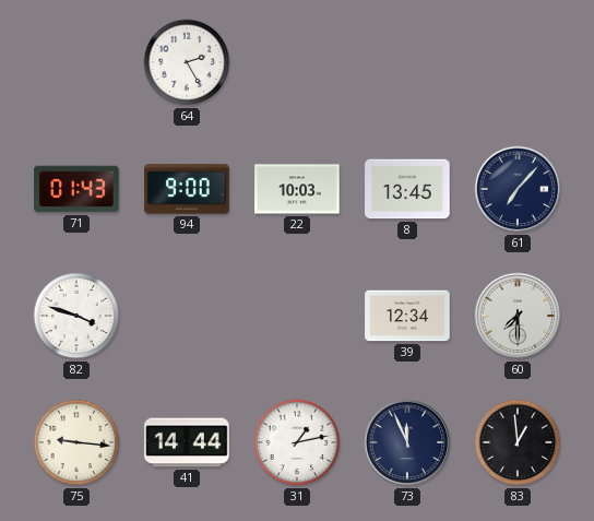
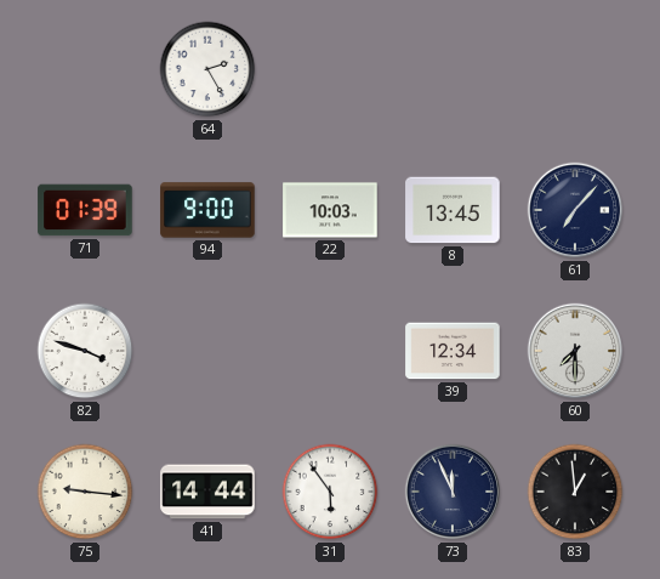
71: 01:43 -> 01:39
31: 1:13 -> 5:54
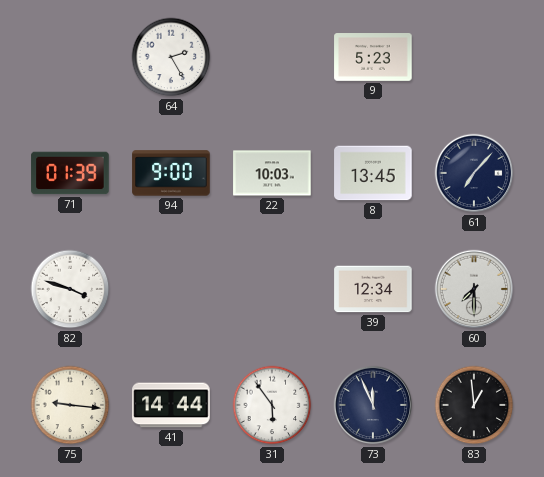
9: none -> 5:23
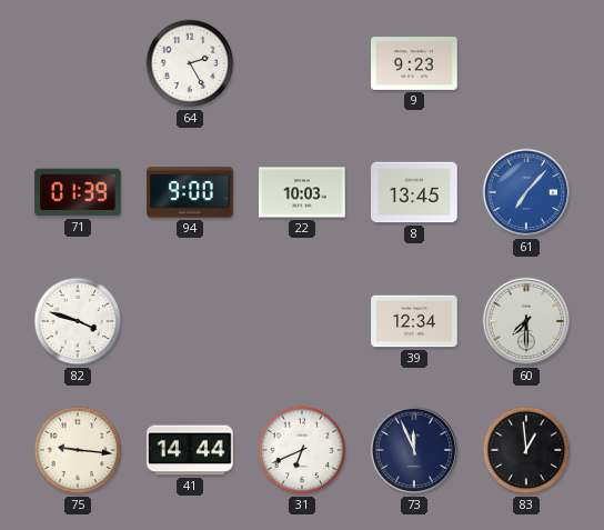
9: 5:23 -> 9:23
61 dial: navy -> blue
31: 5:54 -> 6:41
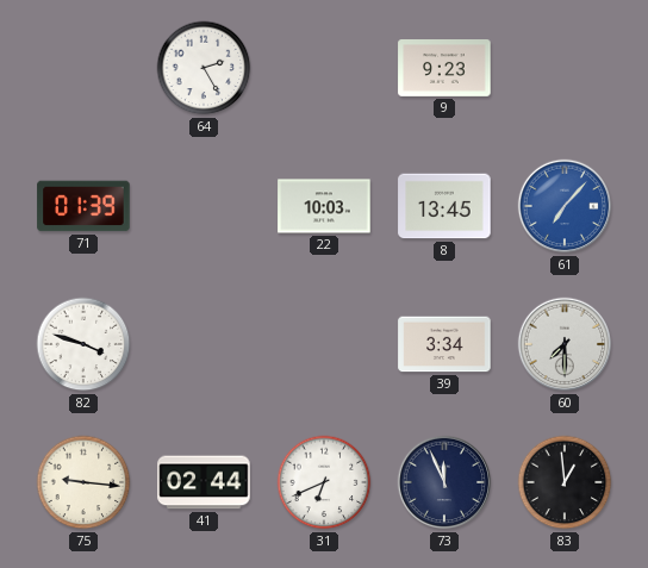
94: 9:00 -> none
39: 12:34 -> 3:34
41: 14:44 -> 02:44
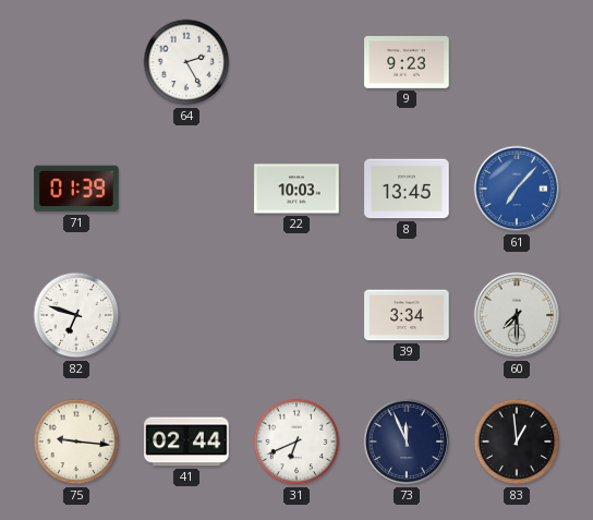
82: 3:48 -> 6:48
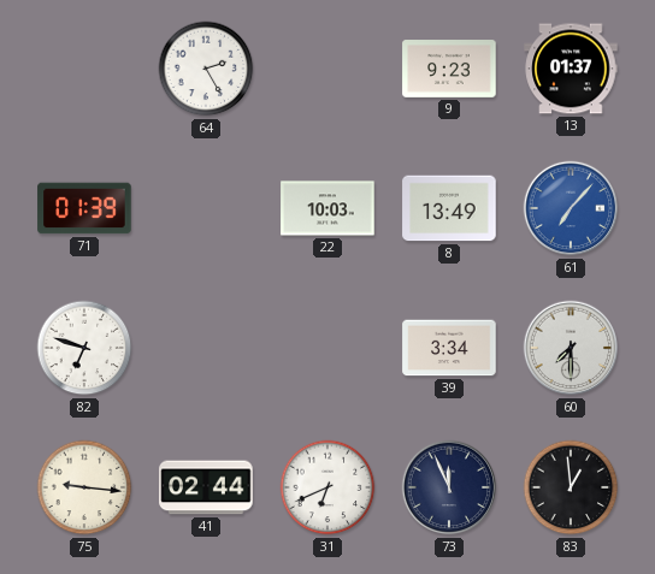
13: none -> 01:37
8: 13:45 -> 13:49
